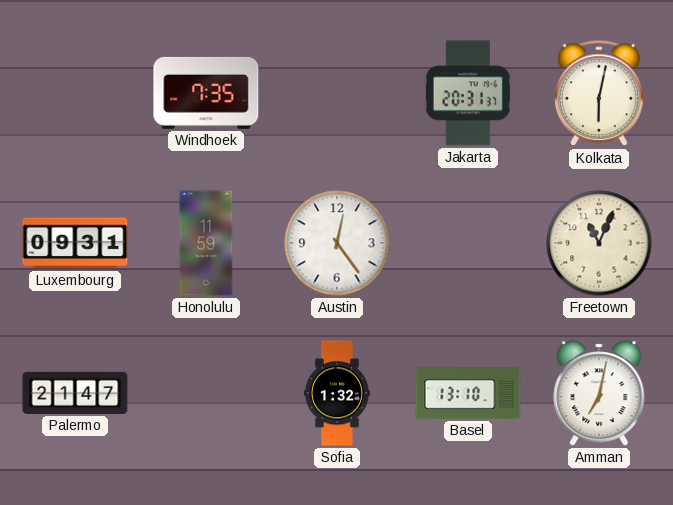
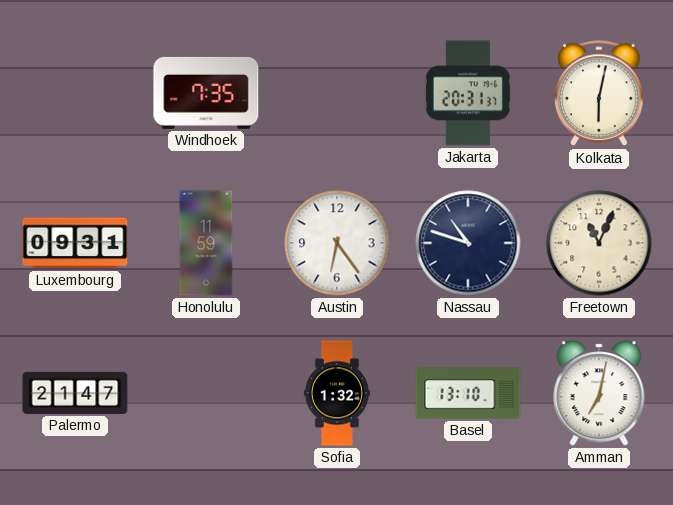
Austin: 12:24 -> 6:24
Nassau: none -> 10:48
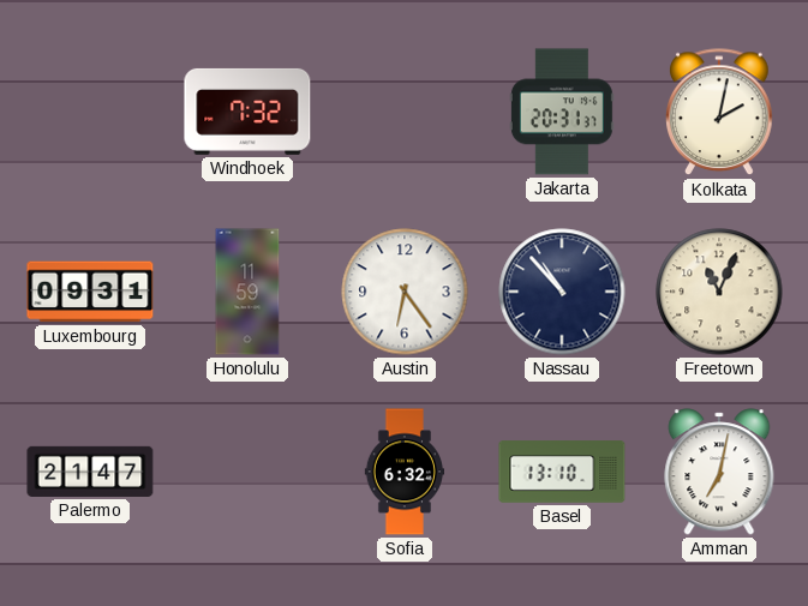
Windhoek: 7:35 -> 7:32
Kolkata: 6:02 -> 2:02
Nassau: 10:48 -> 10:53
Sofia: 1:32 -> 6:32
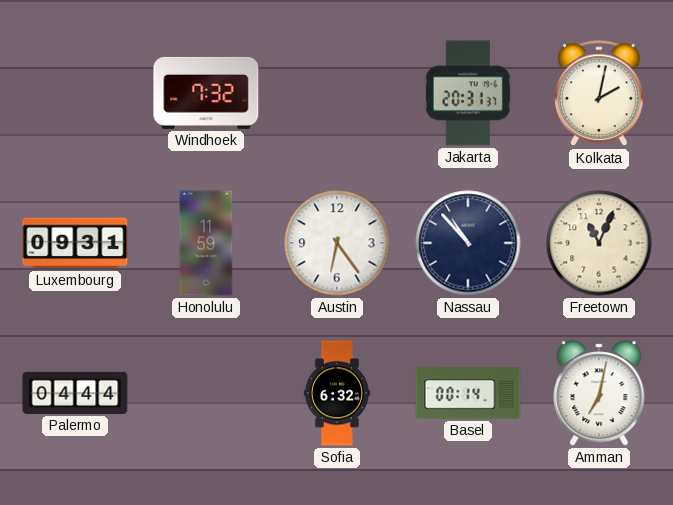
Palermo: 21:47 -> 04:44
Basel: 13:10 -> 00:14
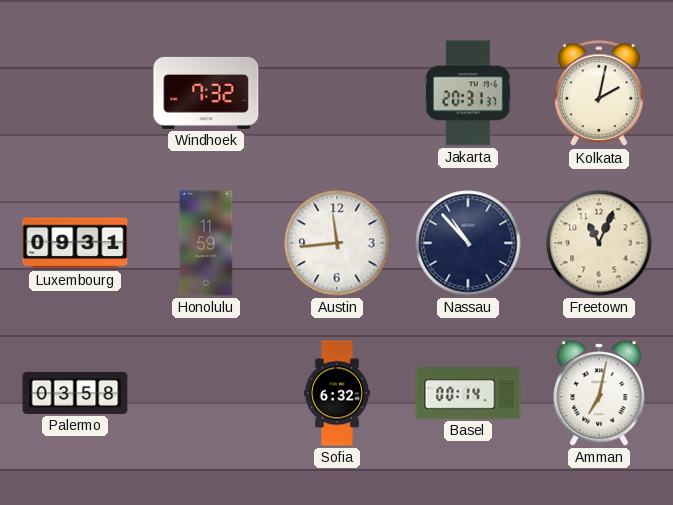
Austin: 6:24 -> 11:44
Palermo: 04:44 -> 03:58
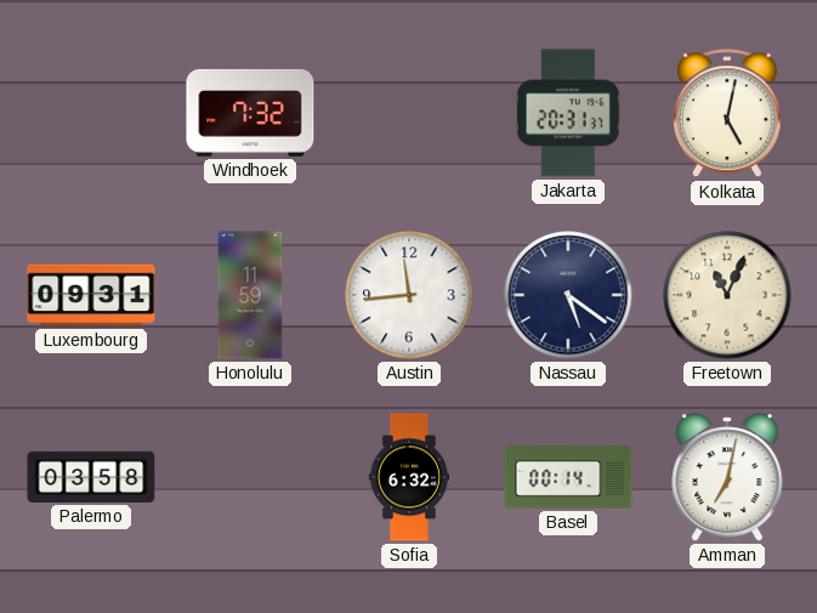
Kolkata: 2:02 -> 5:02
Nassau: 10:53 -> 5:21
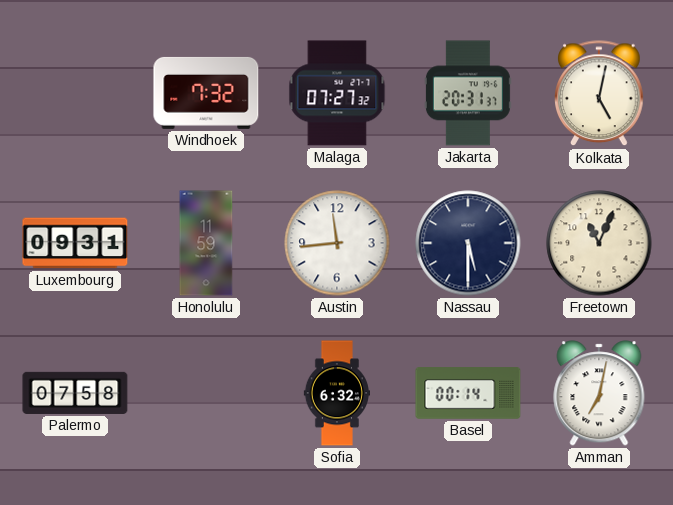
Malaga: none -> 07:27
Nassau: 5:21 -> 5:30
Palermo: 03:58 -> 07:58
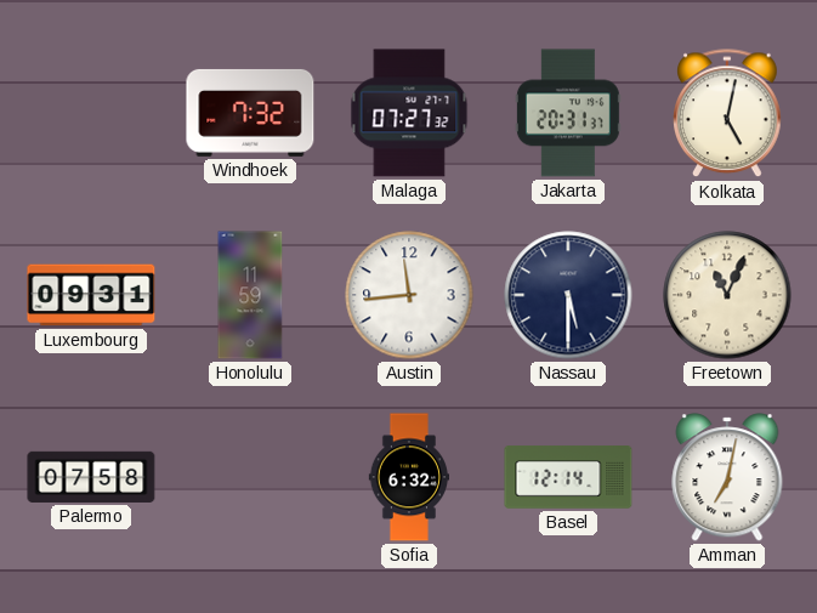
Basel: 00:14 -> 12:14
